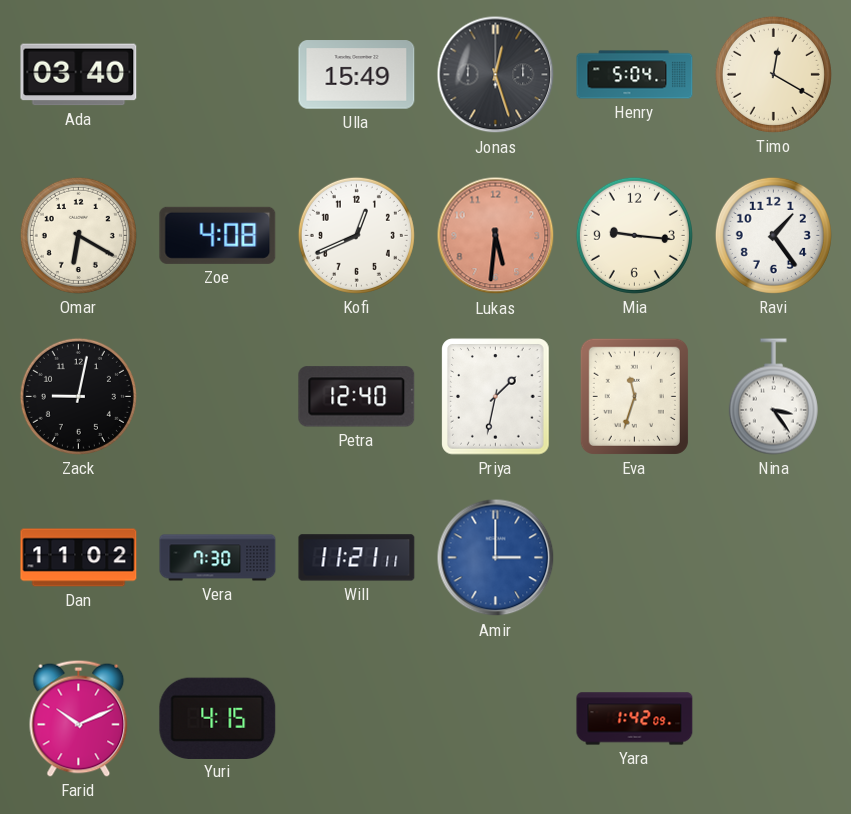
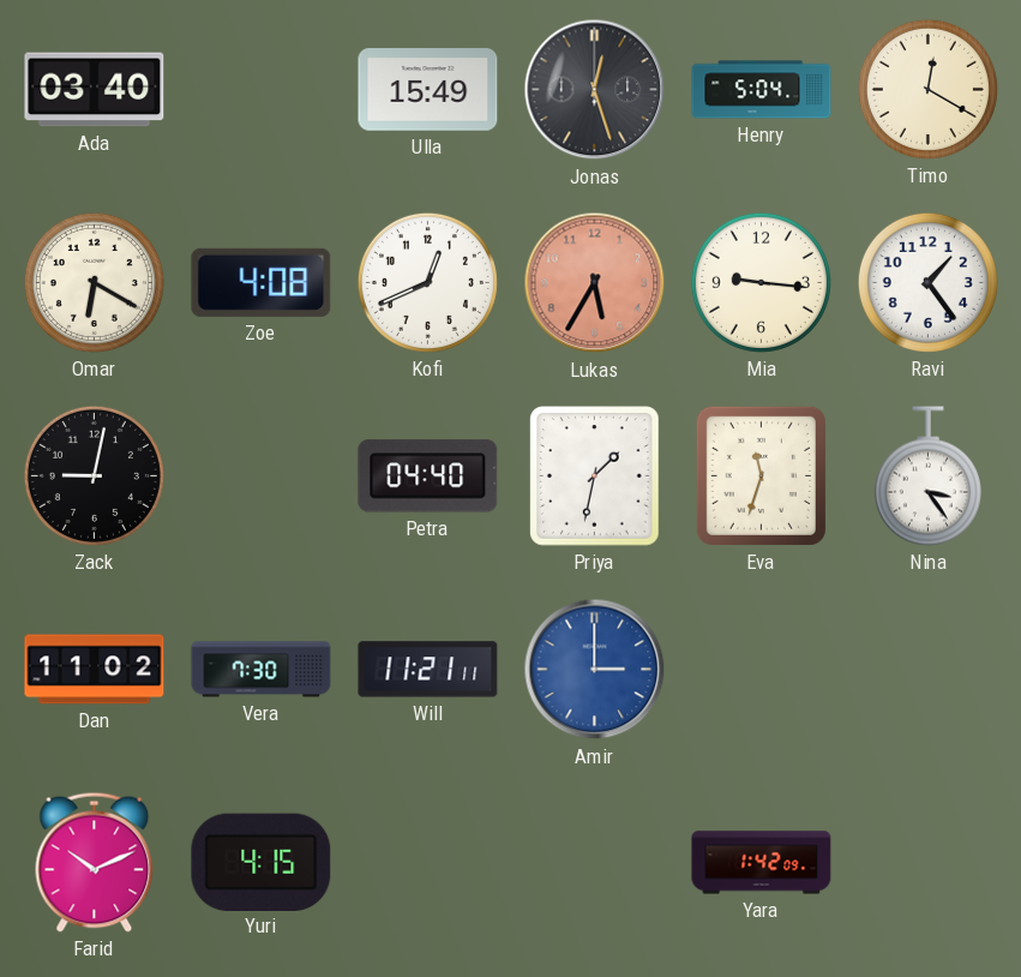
Lukas: 5:31 -> 5:35
Petra: 12:40 -> 04:40
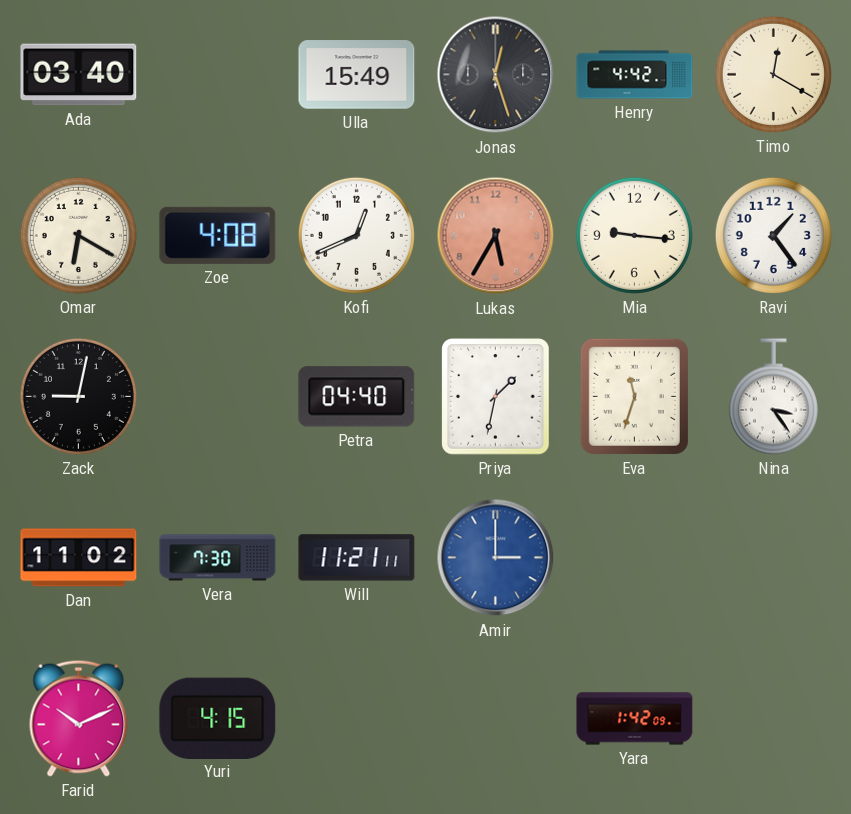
Henry: 5:04 -> 4:42
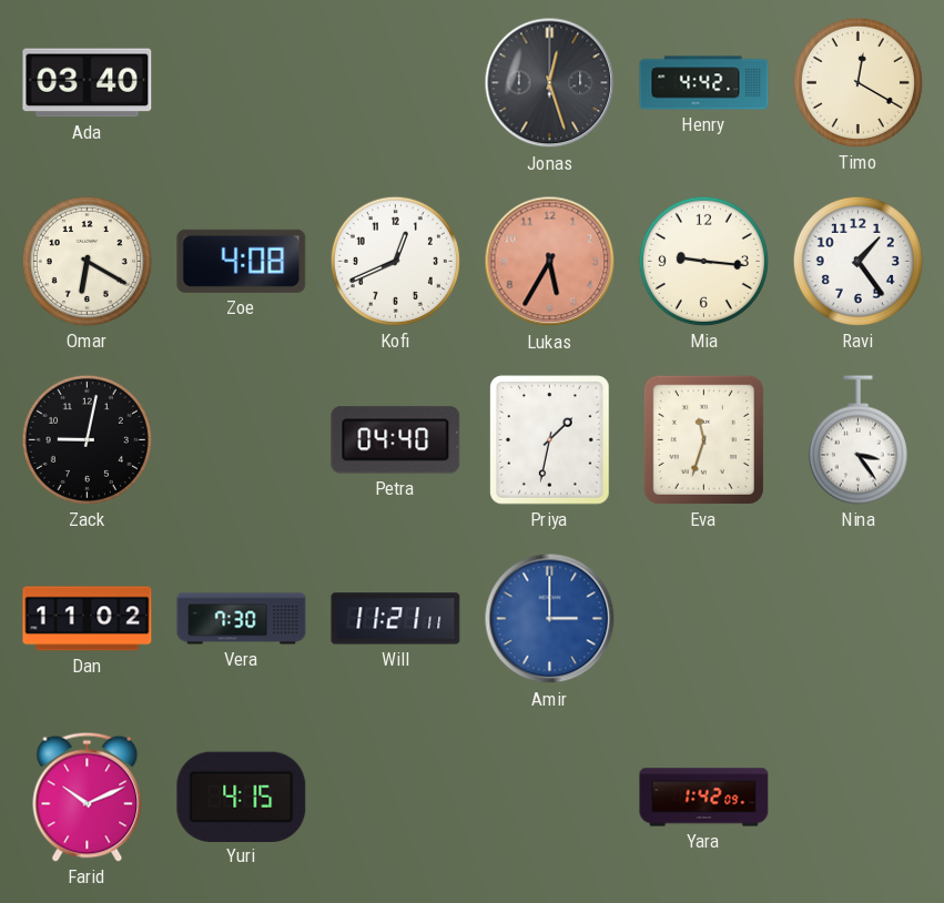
Ulla: 15:49 -> none
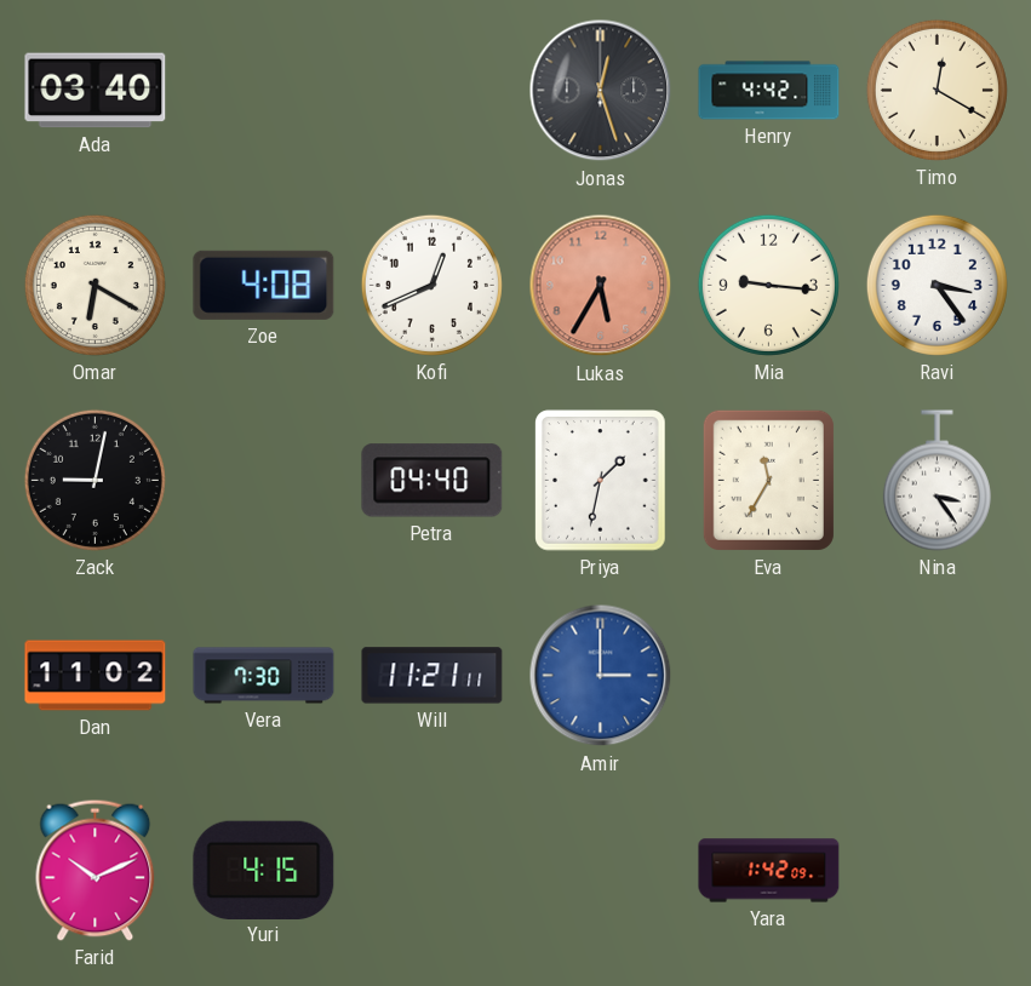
Ravi: 1:24 -> 3:24
Eva: 11:33 -> 11:35
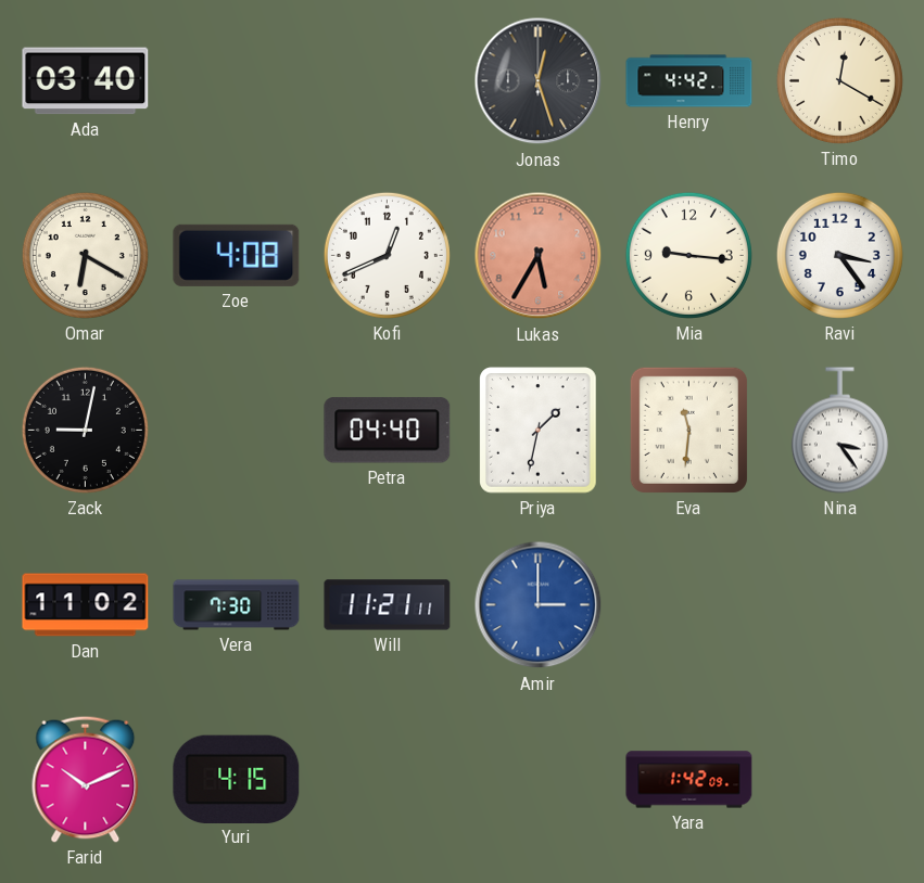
Eva: 11:35 -> 11:31
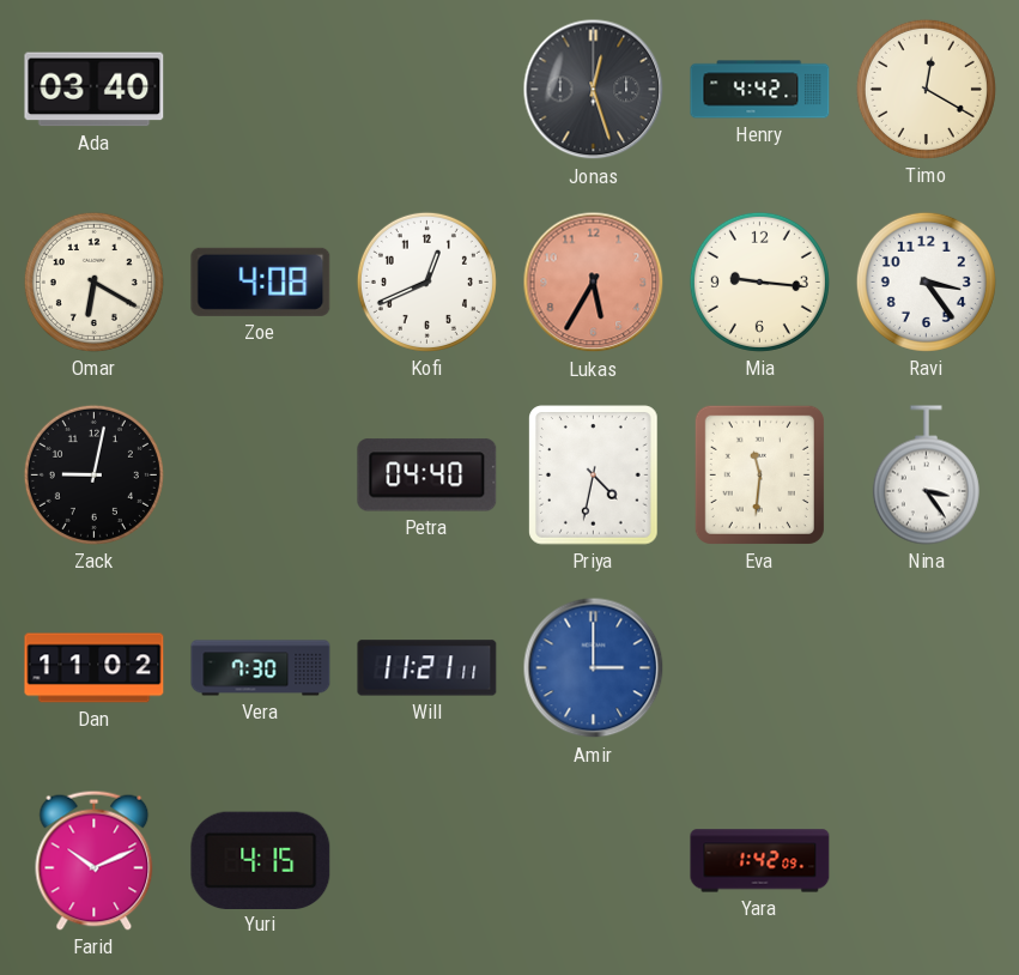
Priya: 1:32 -> 4:32
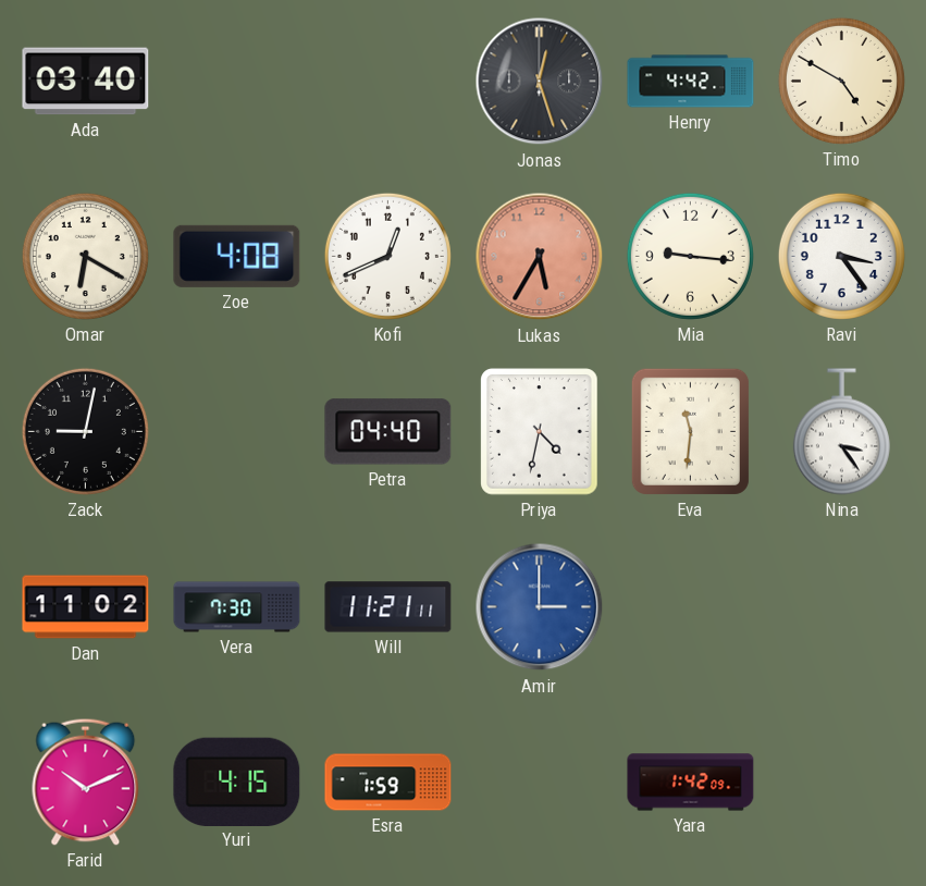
Timo: 12:20 -> 4:50
Esra: none -> 1:59
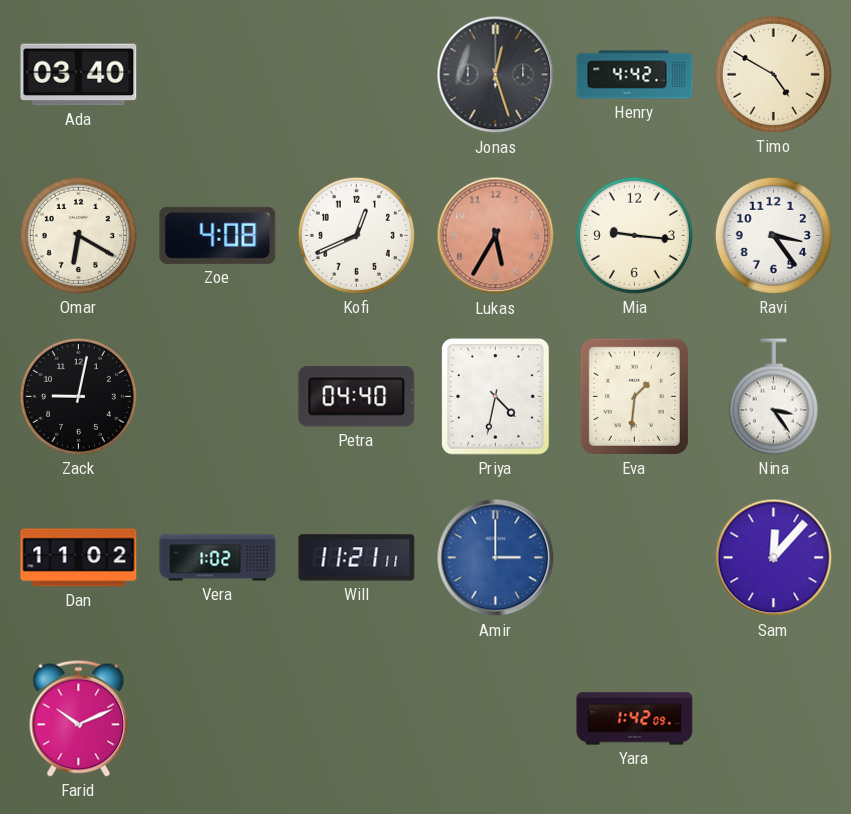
Eva: 11:31 -> 1:31
Vera: 7:30 -> 1:02
Sam: none -> 12:07
Yuri: 4:15 -> none
Esra: 1:59 -> none
